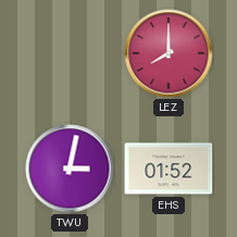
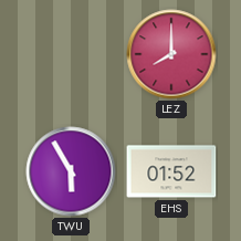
TWU: 3:02 -> 5:55
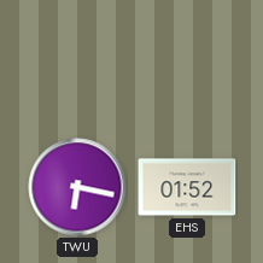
LEZ: 8:00 -> none
TWU: 5:55 -> 6:17
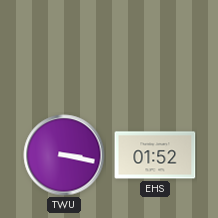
TWU: 6:17 -> 3:17
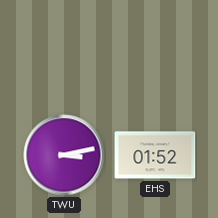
TWU: 3:17 -> 3:13
